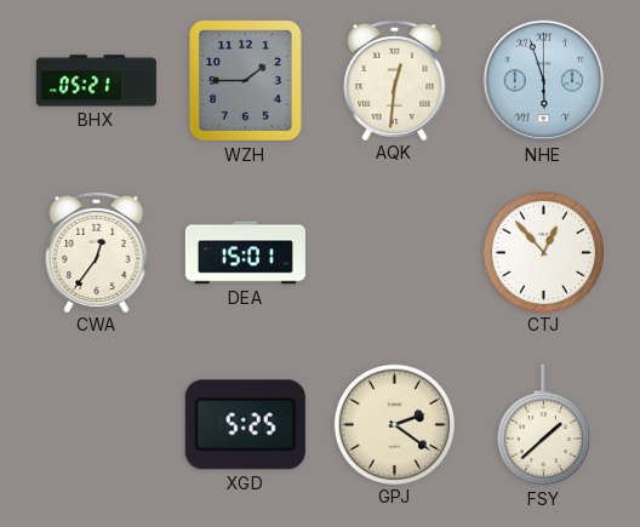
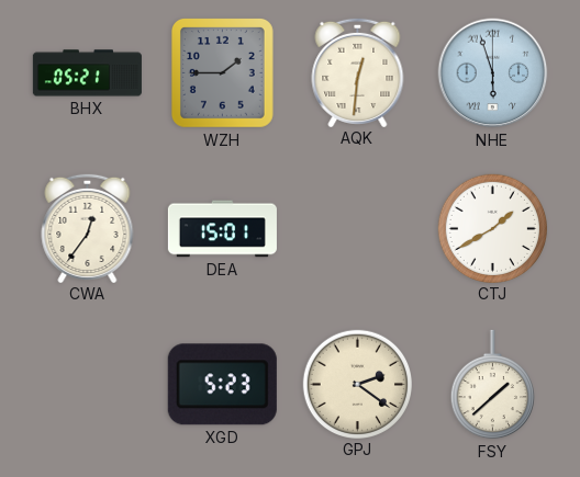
CTJ: 12:53 -> 1:40
XGD: 5:25 -> 5:23
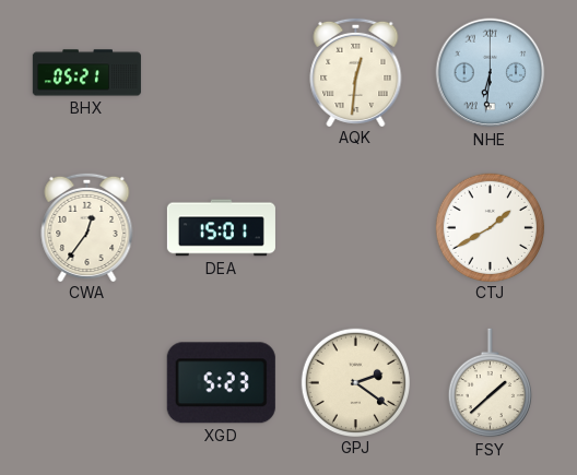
WZH: 1:45 -> none
NHE: 5:57 -> 6:31
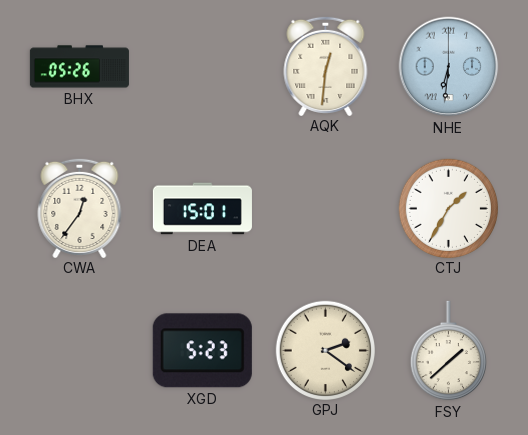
BHX: 05:21 -> 05:26
CTJ: 1:40 -> 1:35
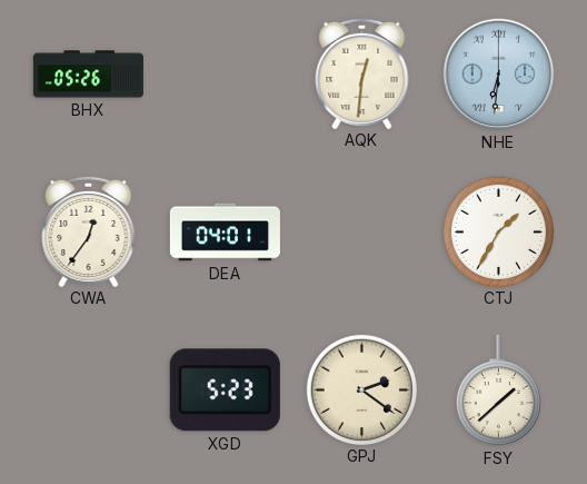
DEA: 15:01 -> 04:01
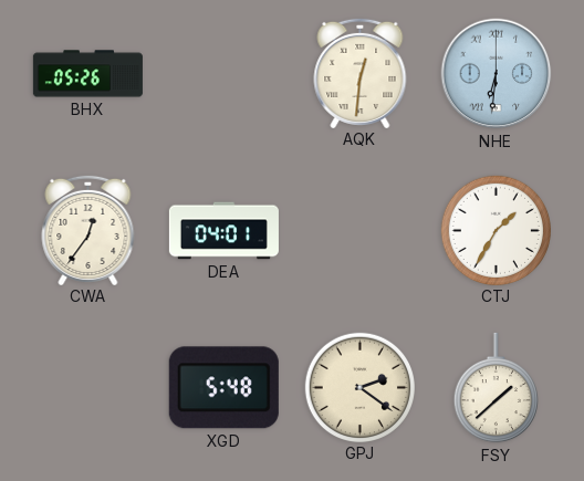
XGD: 5:23 -> 5:48
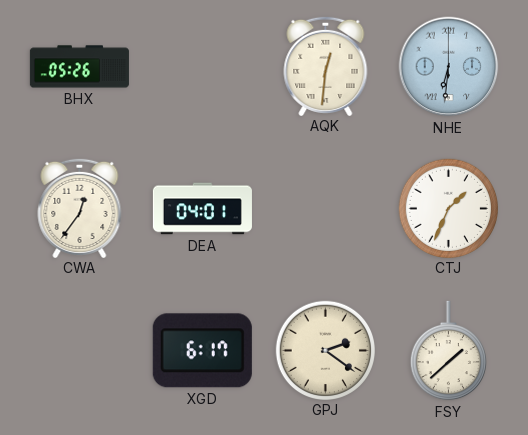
CTJ: 1:35 -> 1:34
XGD: 5:48 -> 6:17
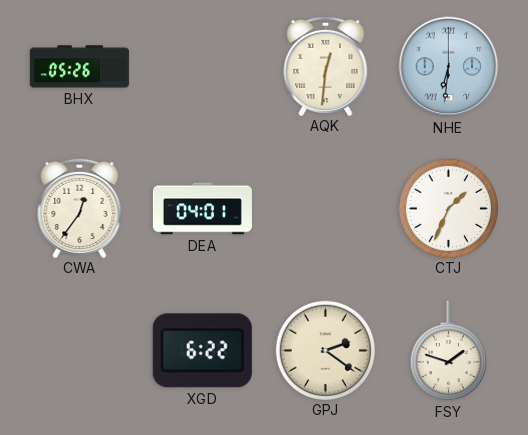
XGD: 6:17 -> 6:22
FSY: 1:38 -> 1:48
